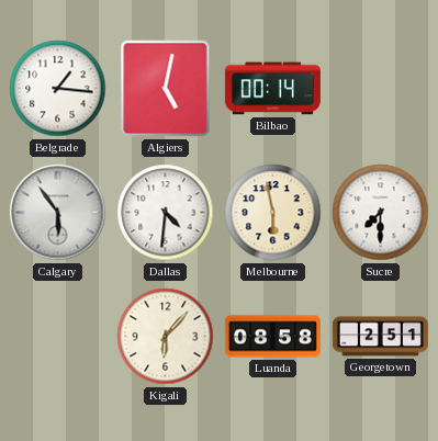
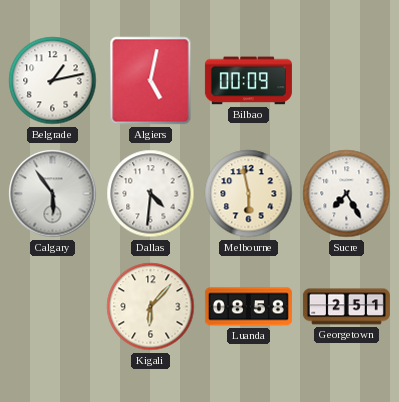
Belgrade: 1:16 -> 1:13
Bilbao: 00:14 -> 00:09
Sucre: 7:30 -> 7:25
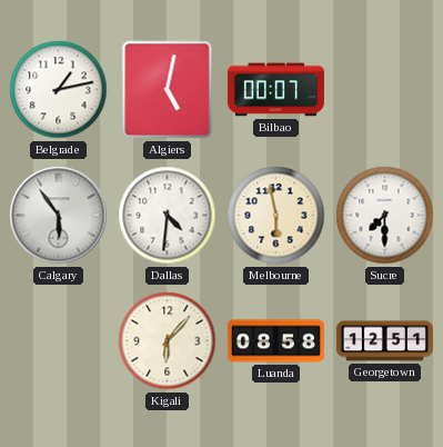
Bilbao: 00:09 -> 00:07
Sucre: 7:25 -> 7:30
Georgetown: 2:51 -> 12:51
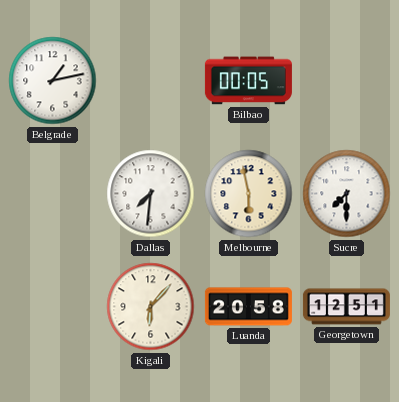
Algiers: 5:02 -> none
Bilbao: 00:07 -> 00:05
Calgary: 5:54 -> none
Dallas: 4:31 -> 7:31
Luanda: 08:58 -> 20:58
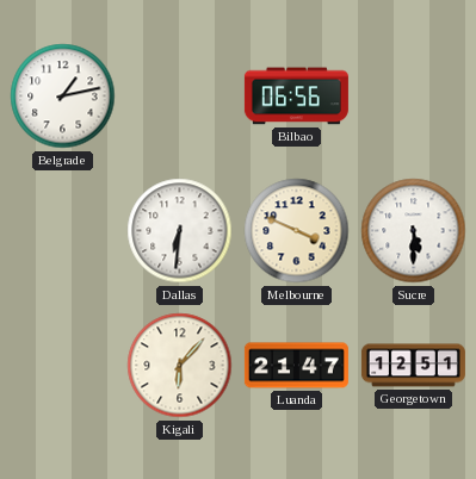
Bilbao: 00:05 -> 06:56
Dallas: 7:31 -> 6:31
Melbourne: 5:58 -> 3:49
Sucre: 7:30 -> 5:30
Luanda: 20:58 -> 21:47
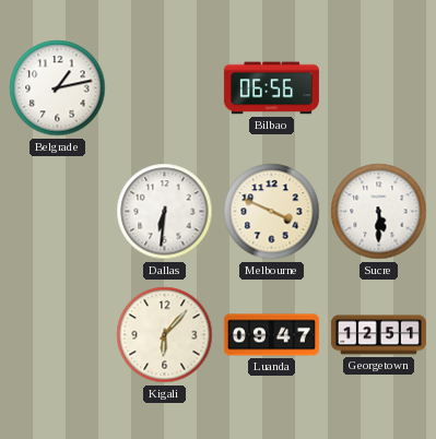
Luanda: 21:47 -> 09:47
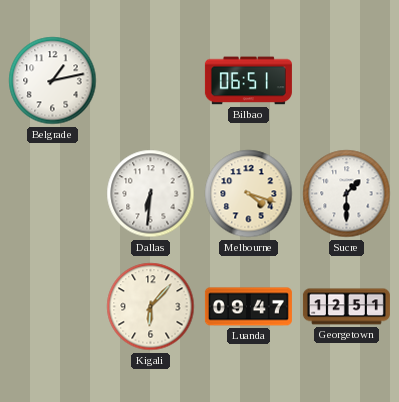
Bilbao: 06:56 -> 06:51
Melbourne: 3:49 -> 4:18
Sucre: 5:30 -> 1:30
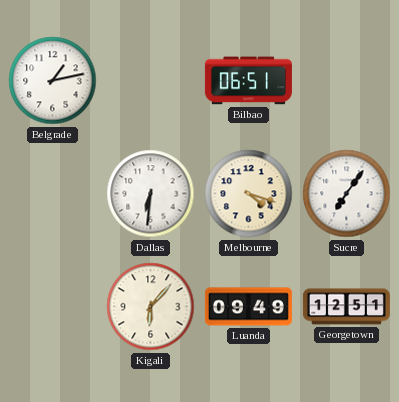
Sucre: 1:30 -> 7:06
Luanda: 09:47 -> 09:49
